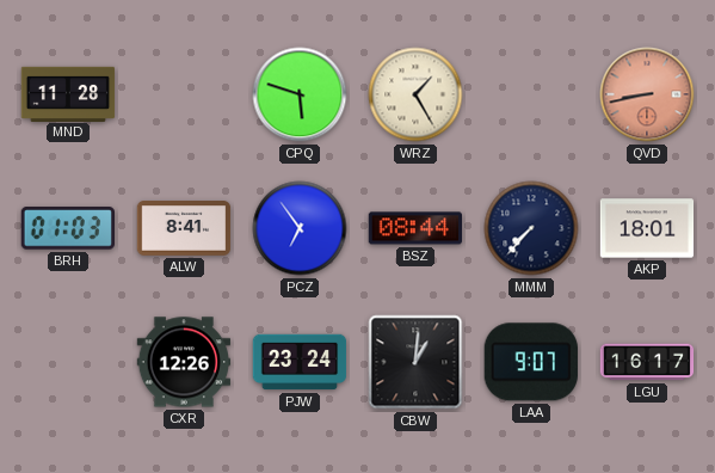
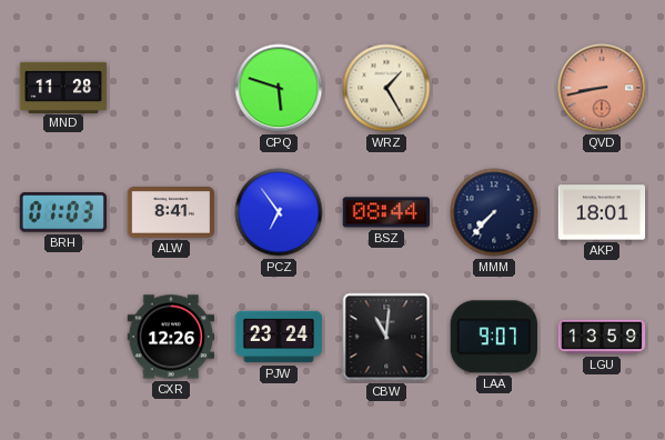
CBW: 1:01 -> 11:01
LGU: 16:17 -> 13:59
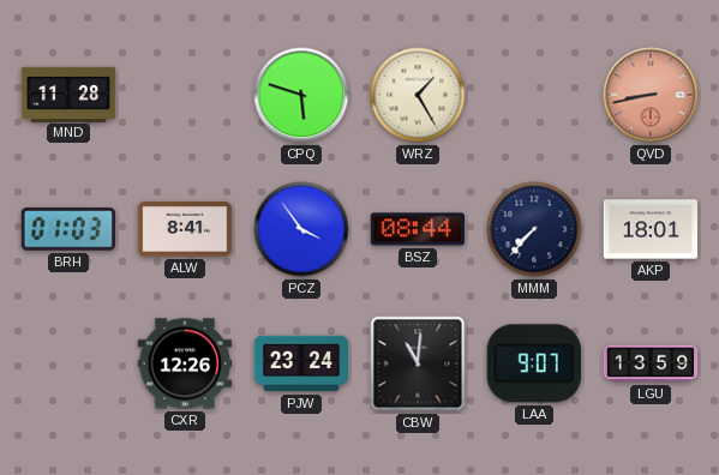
PCZ: 6:54 -> 3:54
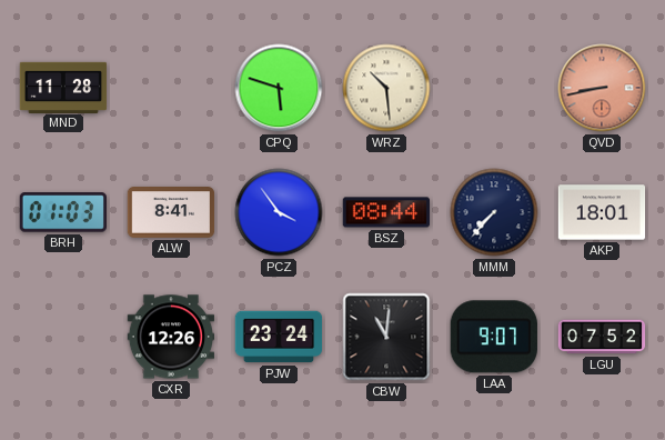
WRZ: 1:25 -> 10:29
LGU: 13:59 -> 07:52
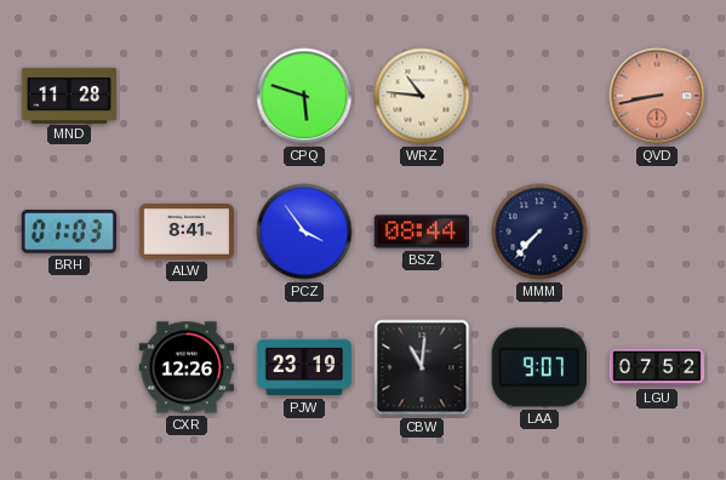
WRZ: 10:29 -> 10:46
AKP: 18:01 -> none
PJW: 23:24 -> 23:19
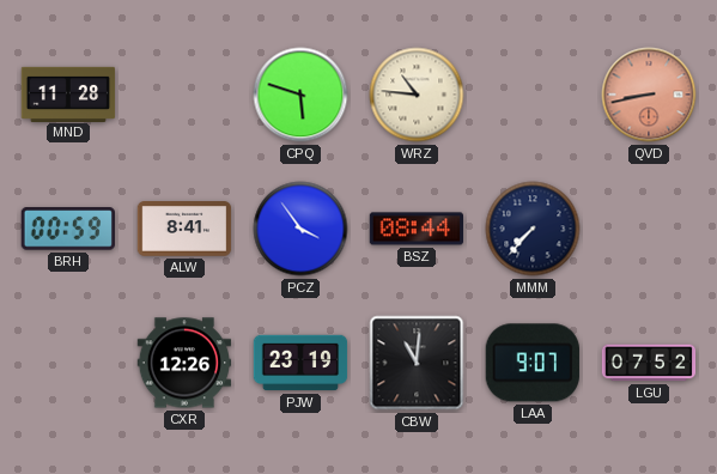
BRH: 01:03 -> 00:59
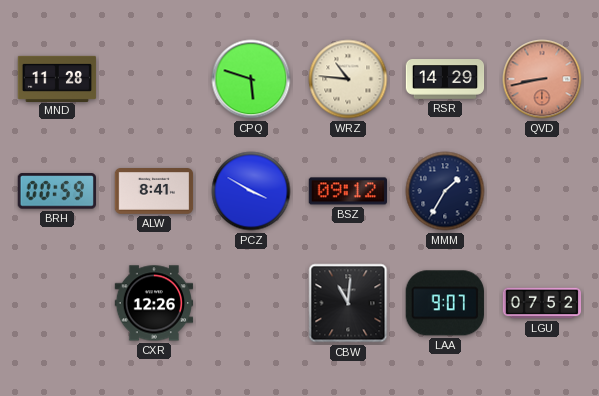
RSR: none -> 14:29
PCZ: 3:54 -> 3:50
BSZ: 08:44 -> 09:12
MMM: 7:37 -> 1:35
PJW: 23:19 -> none
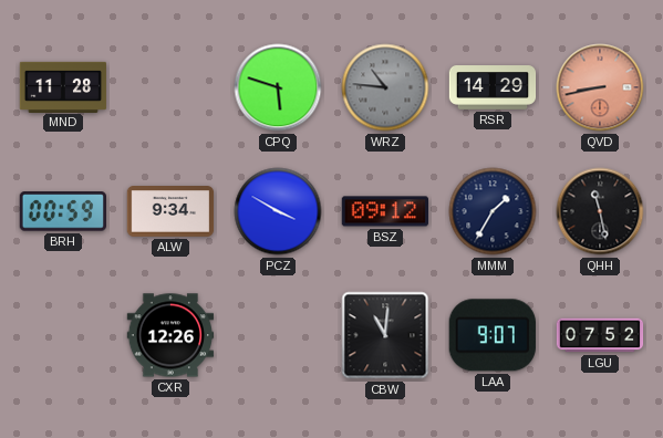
WRZ dial: cream -> grey
ALW: 8:41 -> 9:34
QHH: none -> 11:28
